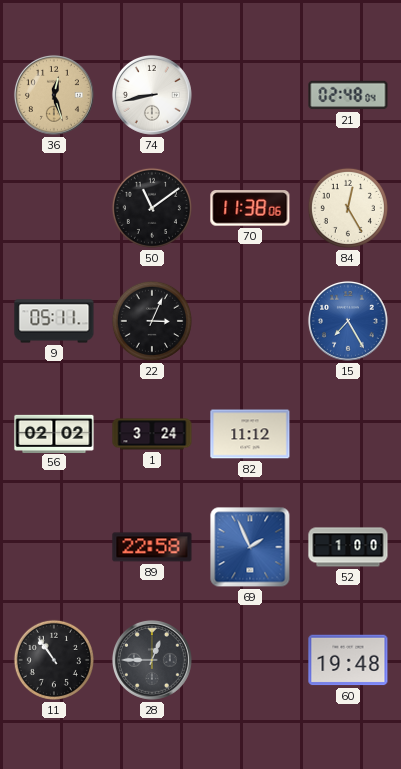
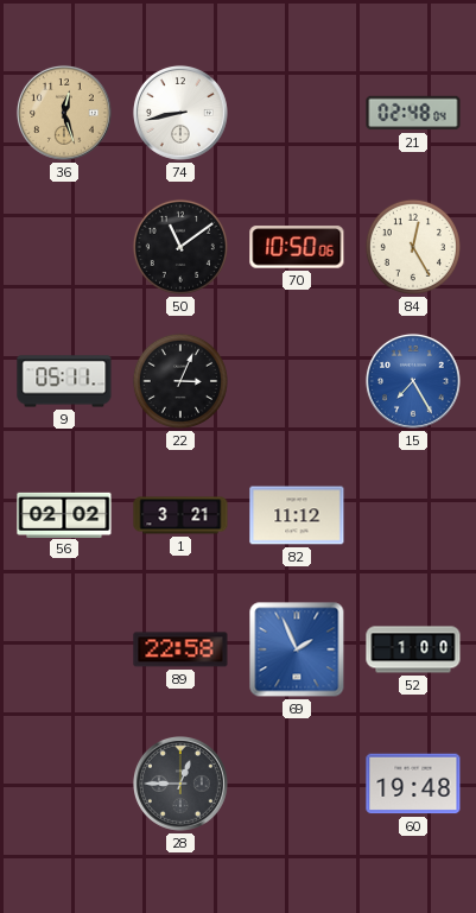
70: 11:38 -> 10:50
1: 3:24 -> 3:21
11: 10:54 -> none
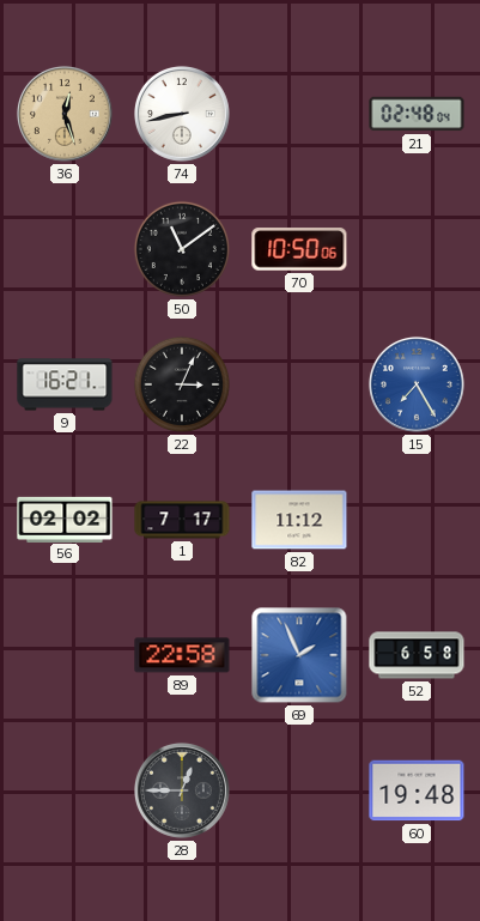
84: 12:25 -> none
9: 05:11 -> 16:21
1: 3:21 -> 7:17
52: 1:00 -> 6:58
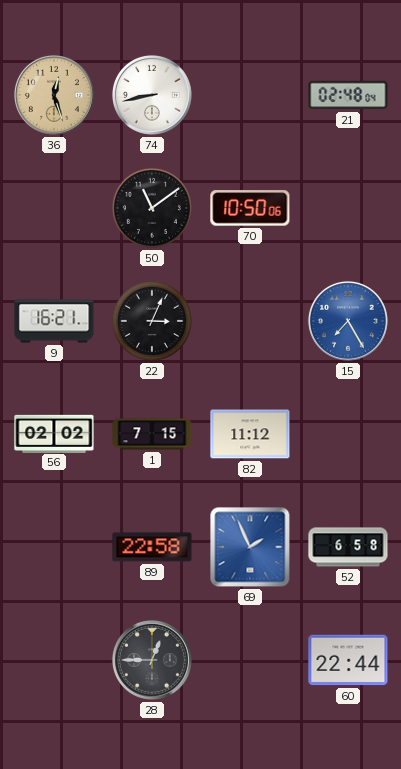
1: 7:17 -> 7:15
60: 19:48 -> 22:44
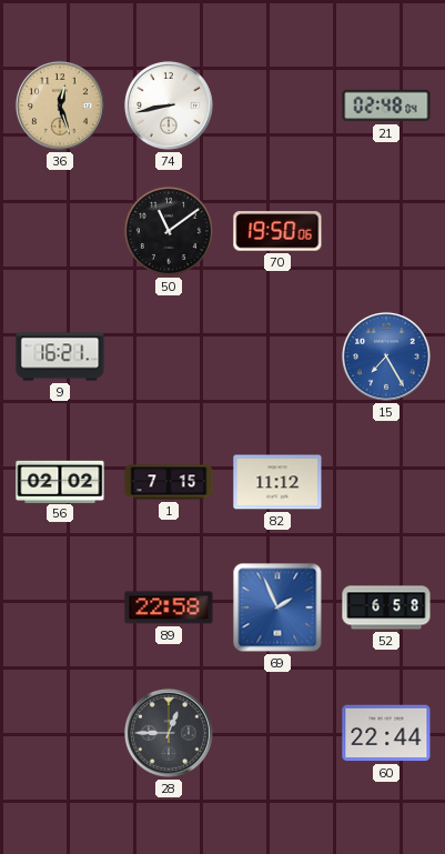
70: 10:50 -> 19:50
22: 3:04 -> none
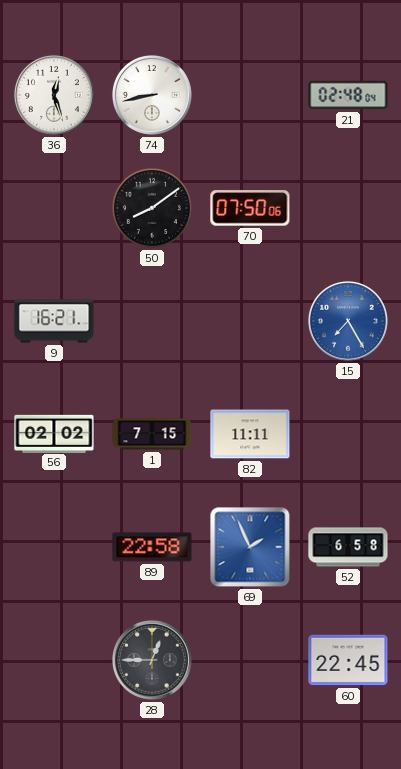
36 dial: champagne -> white
50: 11:09 -> 8:09
70: 19:50 -> 07:50
82: 11:12 -> 11:11
60: 22:44 -> 22:45
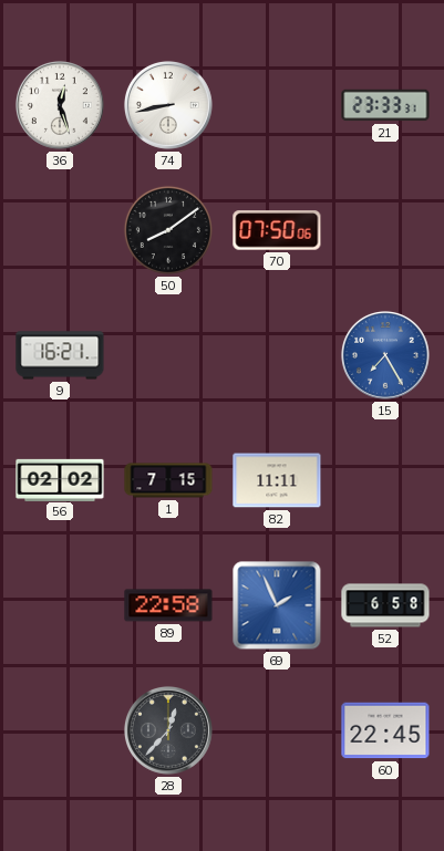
21: 02:48 -> 23:33
28: 12:45 -> 12:37
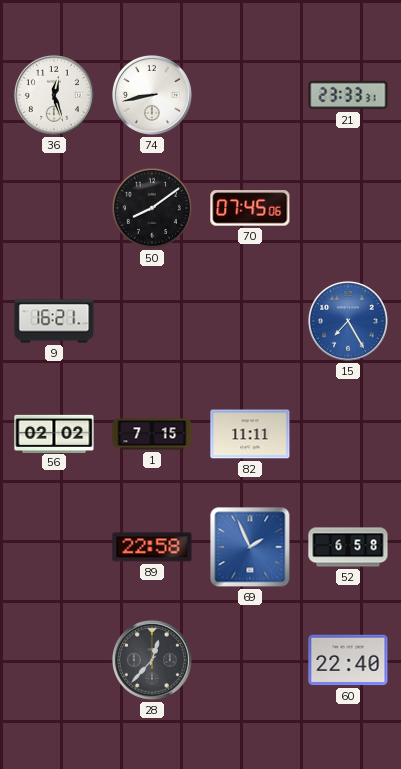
70: 07:50 -> 07:45
60: 22:45 -> 22:40
